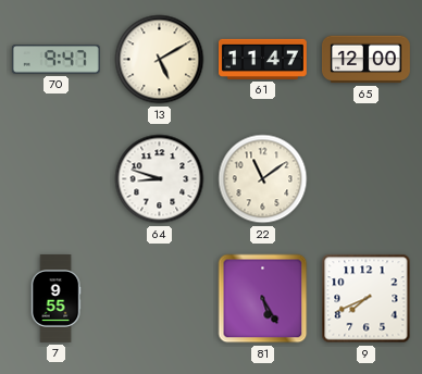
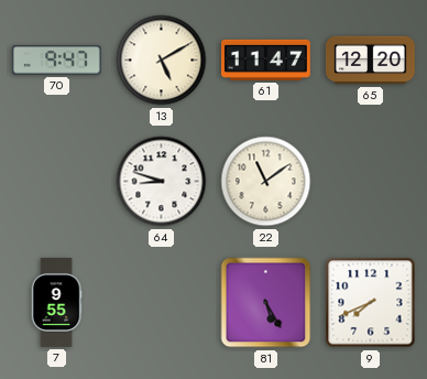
65: 12:00 -> 12:20
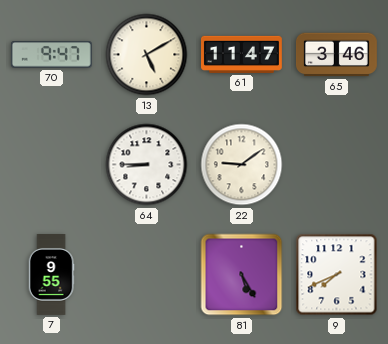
65: 12:20 -> 3:46
64: 8:48 -> 8:45
22: 11:09 -> 9:09
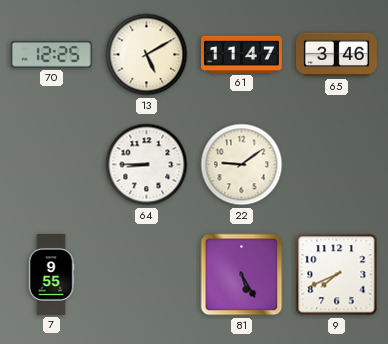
70: 9:47 -> 12:25
